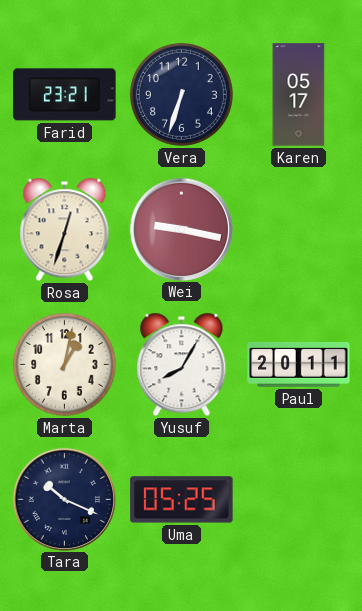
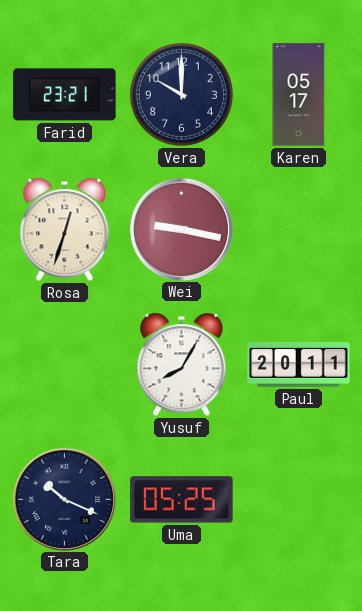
Vera: 6:33 -> 10:00
Marta: 1:02 -> none
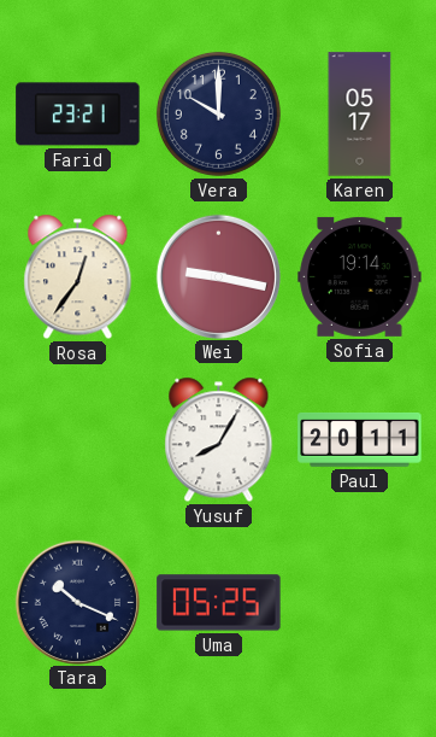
Rosa: 12:33 -> 12:36
Sofia: none -> 19:14
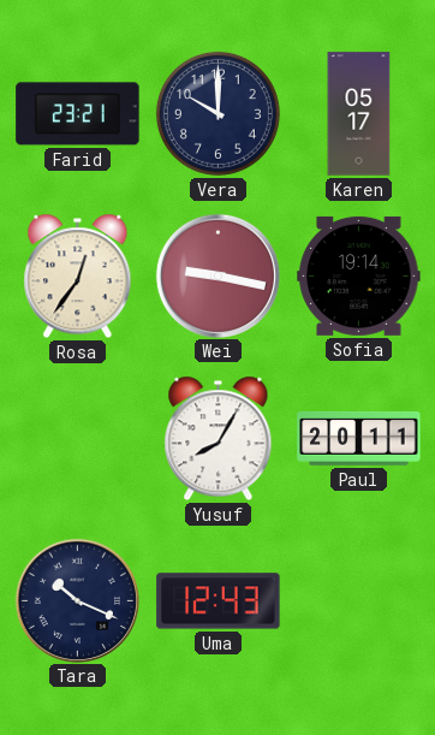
Uma: 05:25 -> 12:43
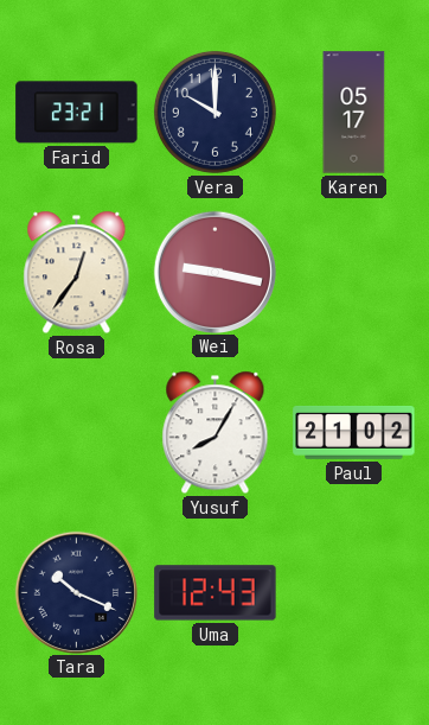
Sofia: 19:14 -> none
Paul: 20:11 -> 21:02
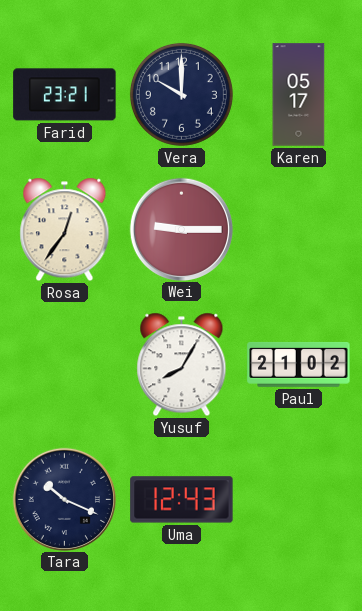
Wei: 9:17 -> 9:15
